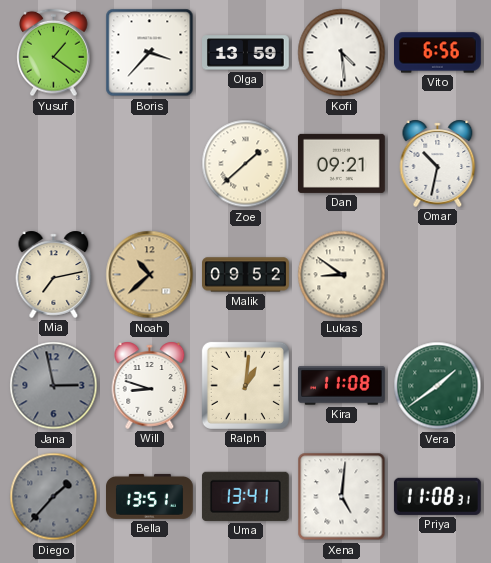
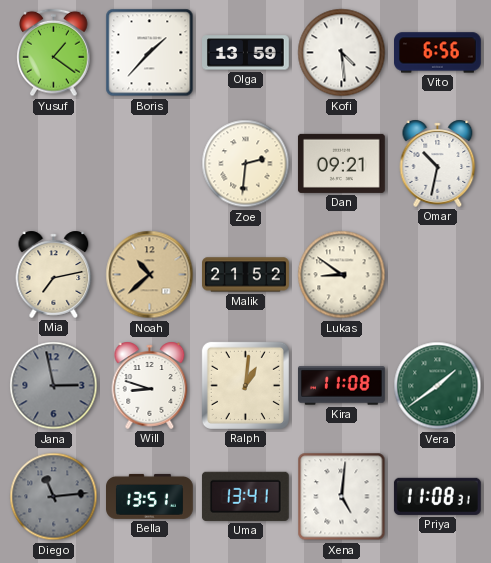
Boris: 3:37 -> 1:37
Zoe: 1:38 -> 2:31
Malik: 09:52 -> 21:52
Diego: 1:37 -> 11:14
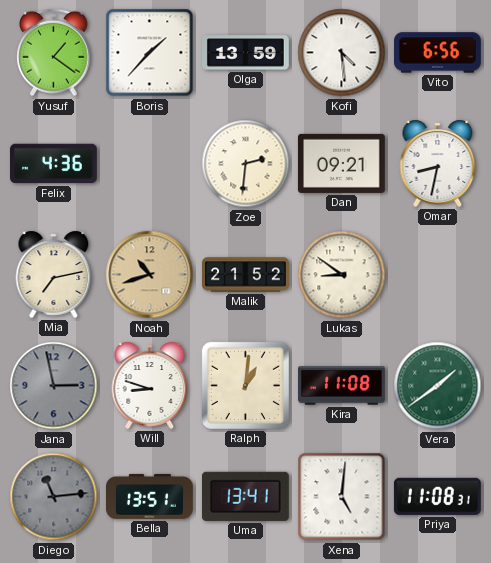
Felix: none -> 4:36
Omar: 10:32 -> 8:32
Noah: 10:38 -> 10:42
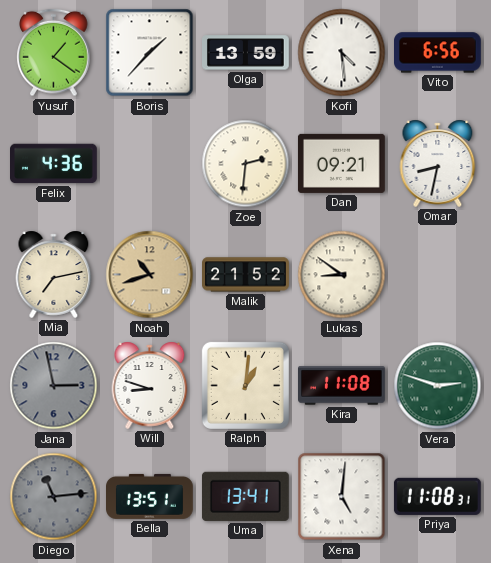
Vera: 1:39 -> 2:48
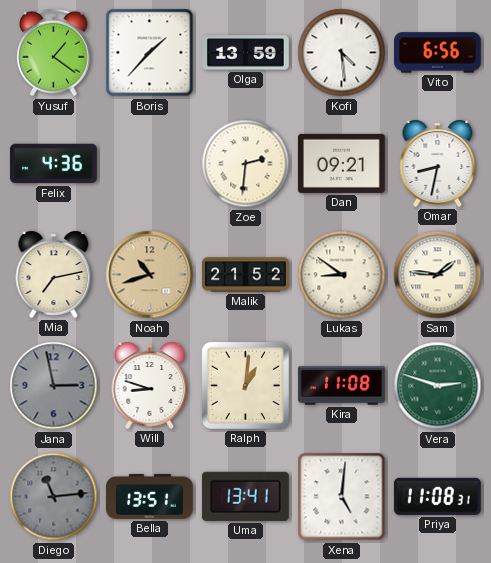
Sam: none -> 1:46
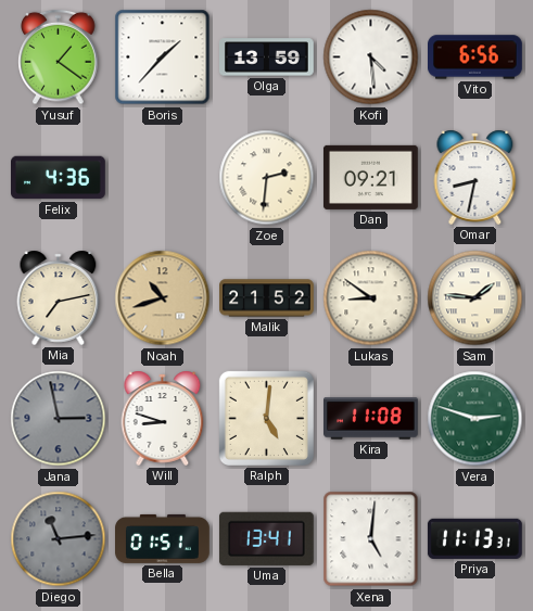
Ralph: 1:01 -> 5:01
Bella: 13:51 -> 01:51
Priya: 11:08 -> 11:13
